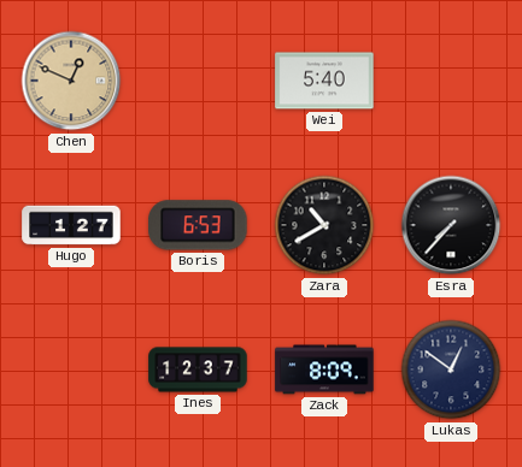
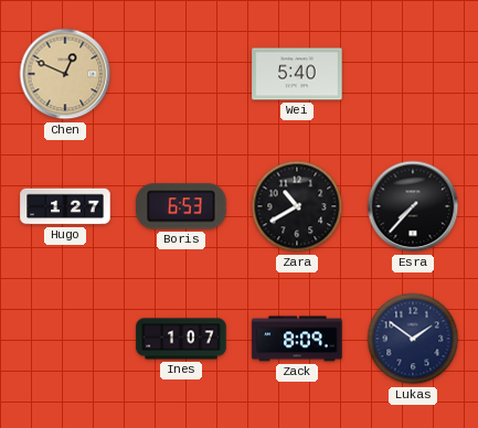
Ines: 12:37 -> 1:07
Lukas: 12:51 -> 1:51
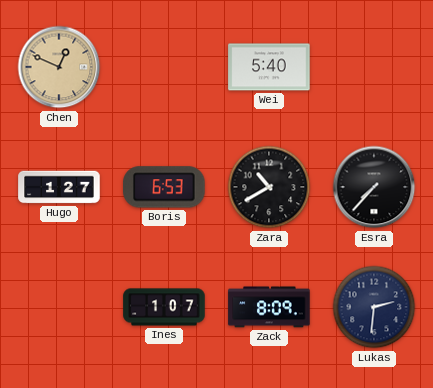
Lukas: 1:51 -> 2:31
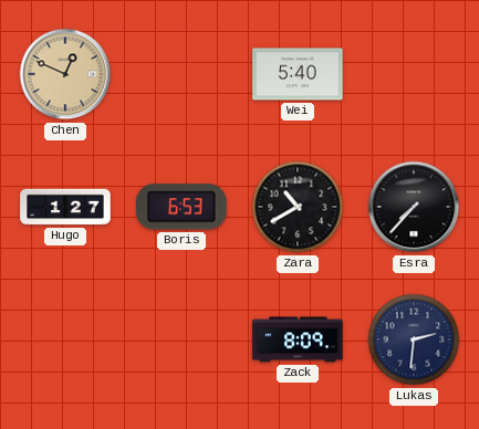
Ines: 1:07 -> none
